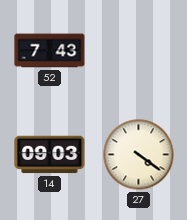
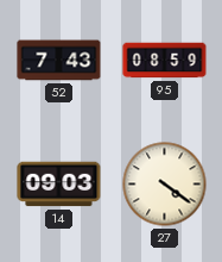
95: none -> 08:59
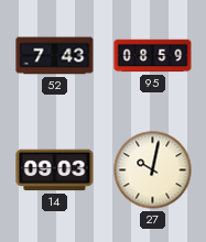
27: 4:21 -> 10:02
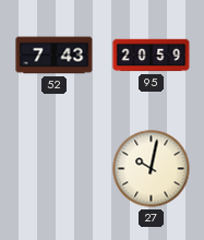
95: 08:59 -> 20:59
14: 09:03 -> none
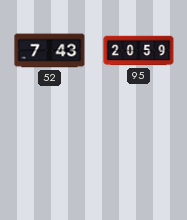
27: 10:02 -> none
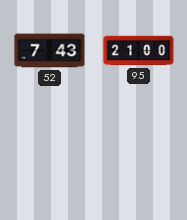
95: 20:59 -> 21:00
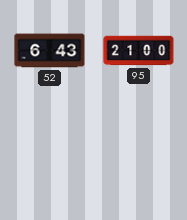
52: 7:43 -> 6:43
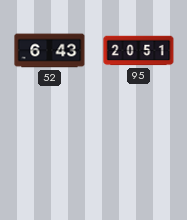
95: 21:00 -> 20:51
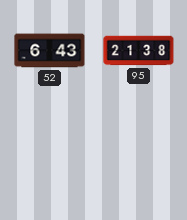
95: 20:51 -> 21:38
